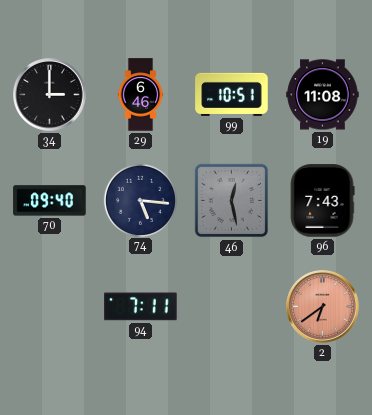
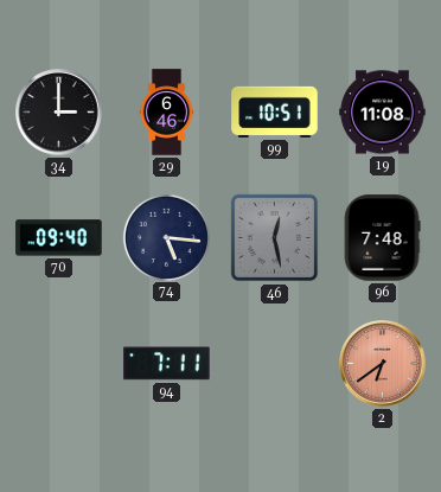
96: 7:43 -> 7:48
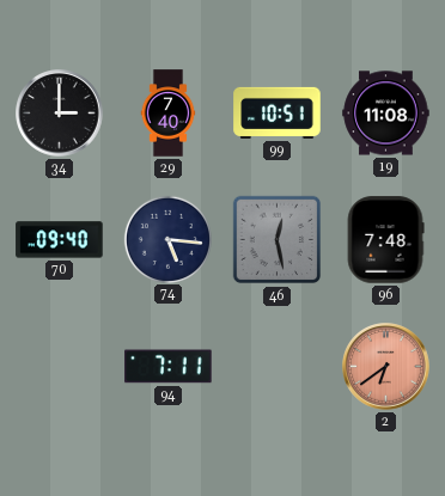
29: 6:46 -> 7:40
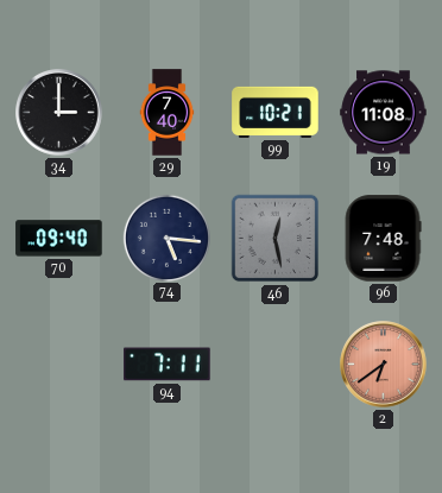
99: 10:51 -> 10:21
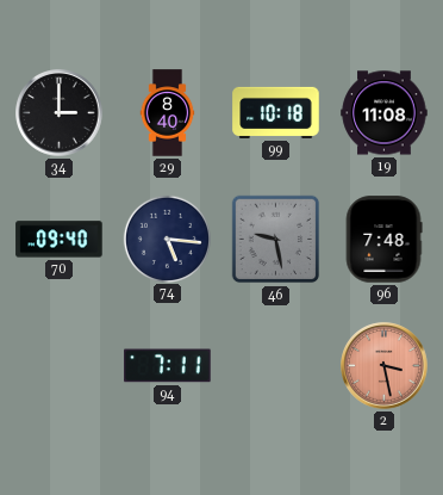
29: 7:40 -> 8:40
99: 10:21 -> 10:18
46: 12:28 -> 9:28
2: 6:39 -> 3:28
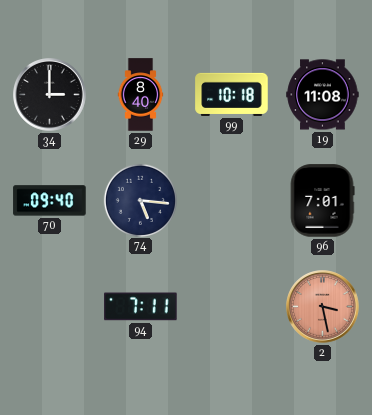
46: 9:28 -> none
96: 7:48 -> 7:01
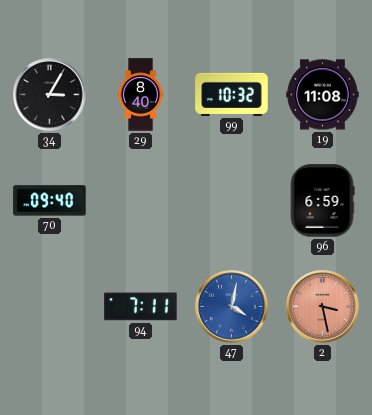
34: 3:00 -> 3:05
99: 10:18 -> 10:32
74: 5:16 -> none
96: 7:01 -> 6:59
47: none -> 4:02
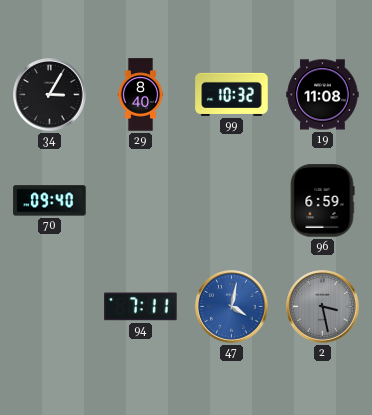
2 dial: salmon -> grey
